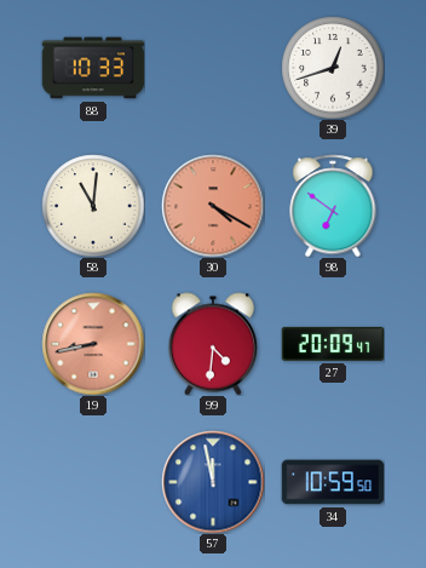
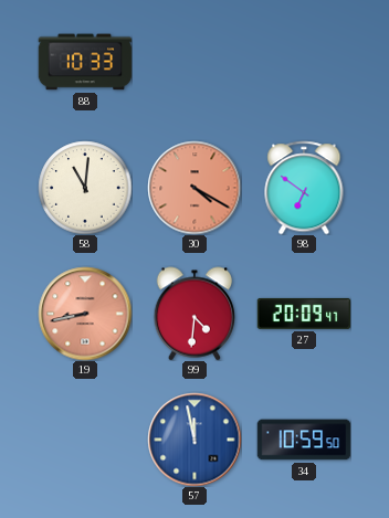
39: 12:42 -> none
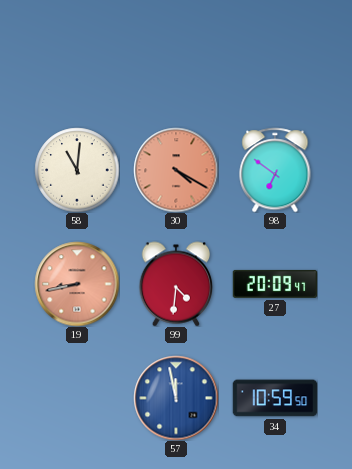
88: 10:33 -> none
